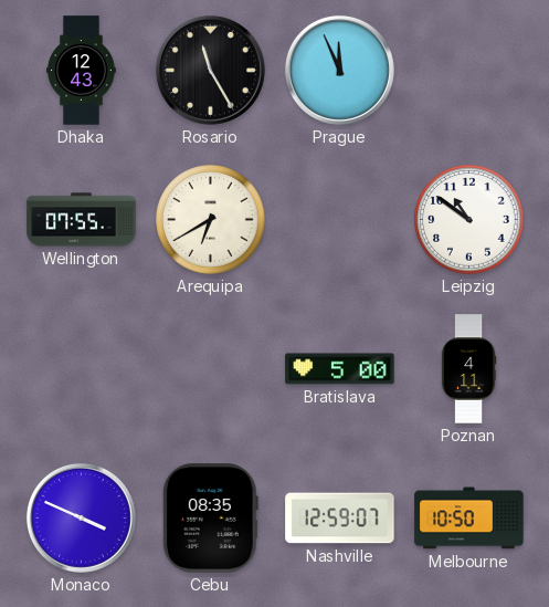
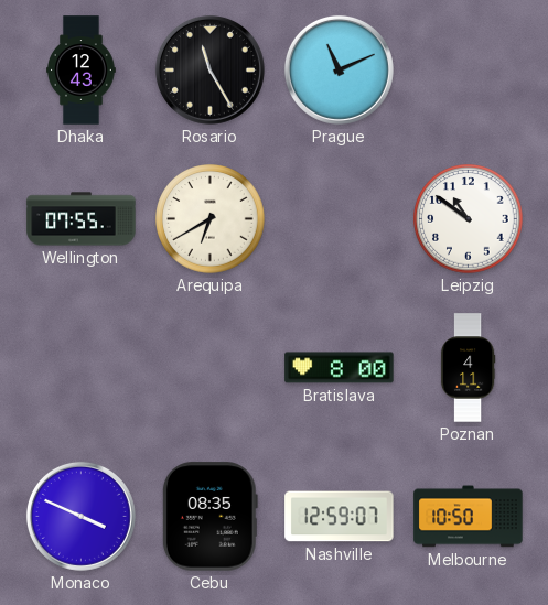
Prague: 11:56 -> 11:11
Bratislava: 5:00 -> 8:00
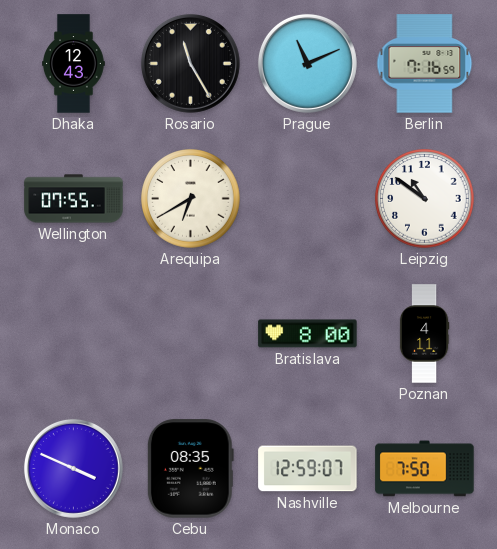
Berlin: none -> 7:16
Melbourne: 10:50 -> 7:50
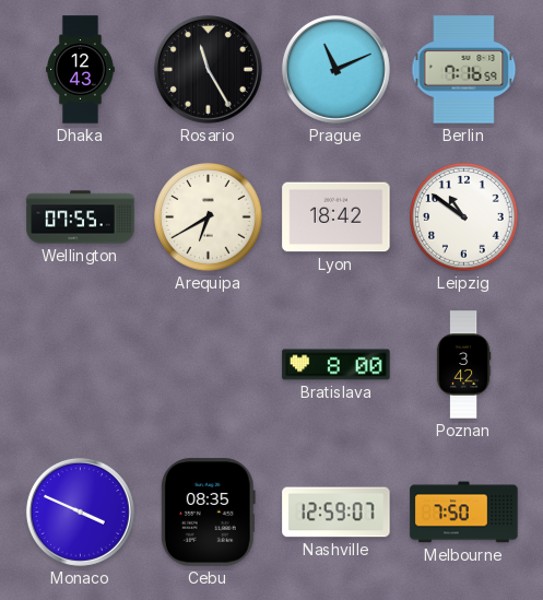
Lyon: none -> 18:42
Poznan: 4:11 -> 3:42
